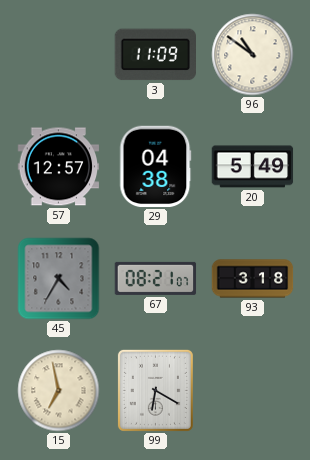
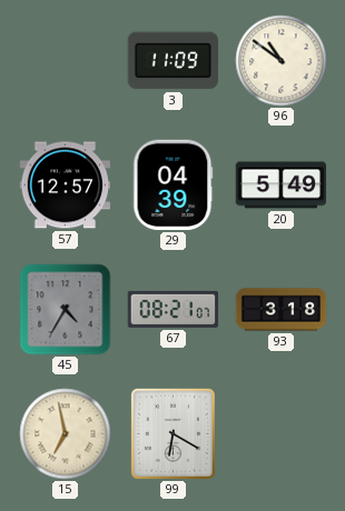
29: 04:38 -> 04:39
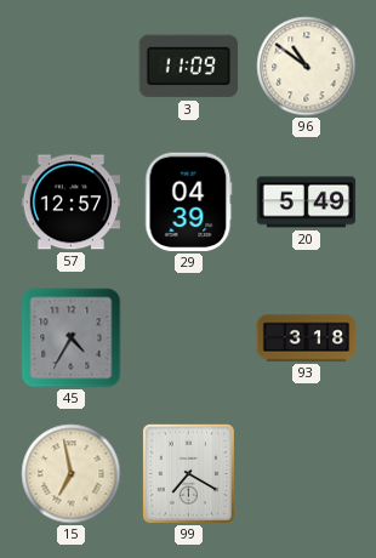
67: 08:21 -> none
99: 6:20 -> 7:20
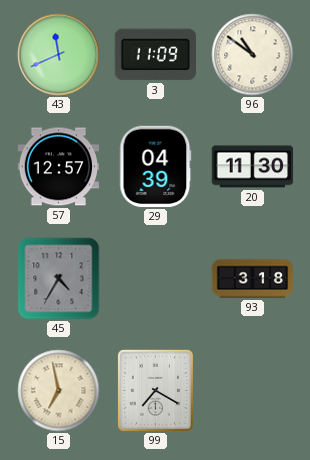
43: none -> 11:41
20: 5:49 -> 11:30
